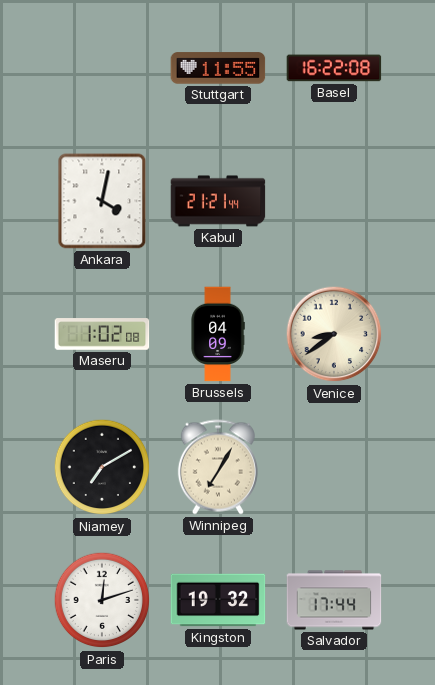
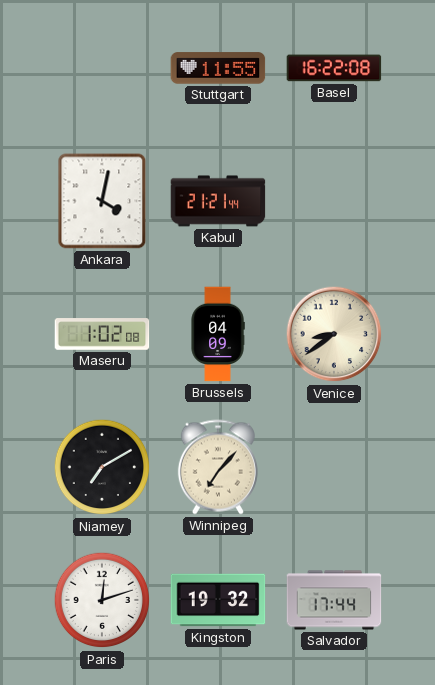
Winnipeg: 7:05 -> 7:07
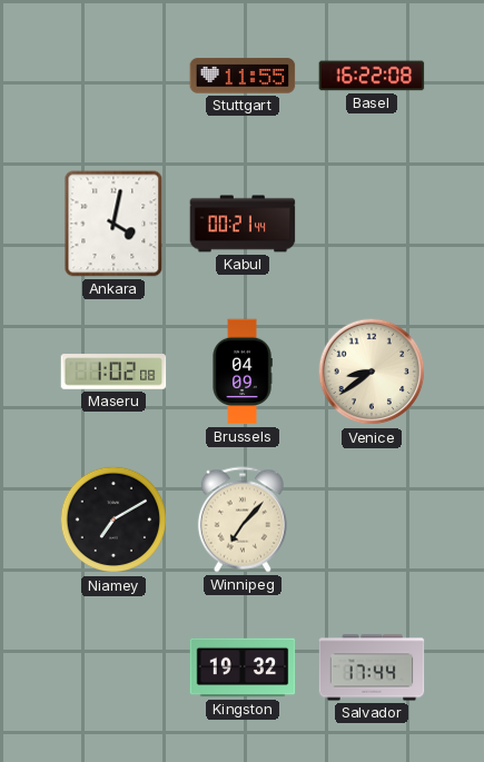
Kabul: 21:21 -> 00:21
Paris: 12:12 -> none
